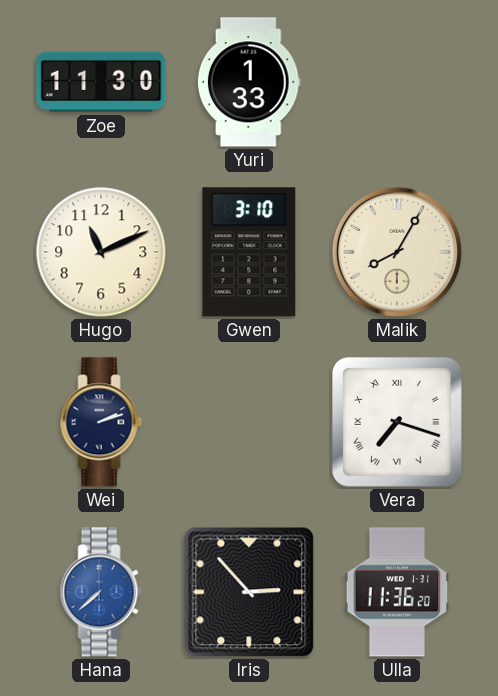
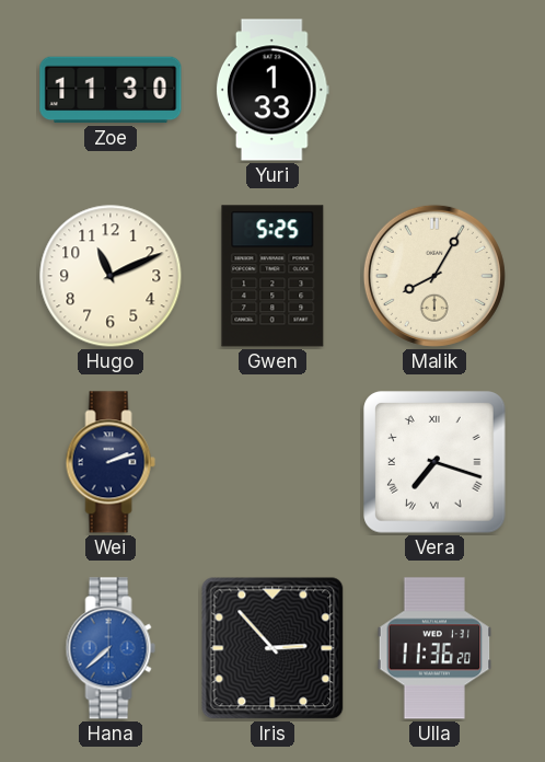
Gwen: 3:10 -> 5:25
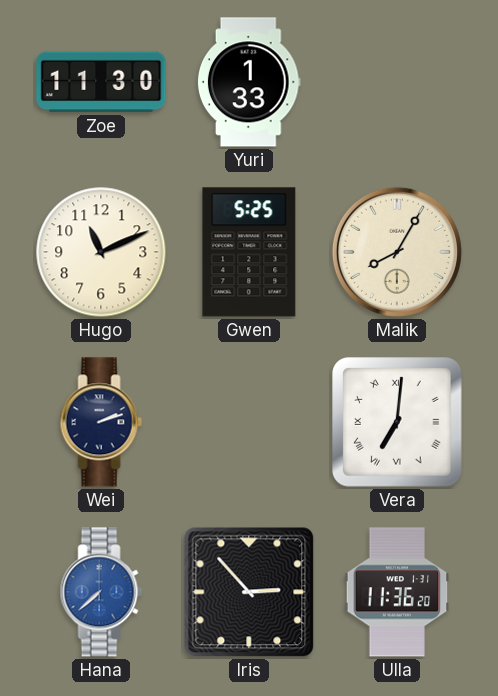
Vera: 7:18 -> 7:01
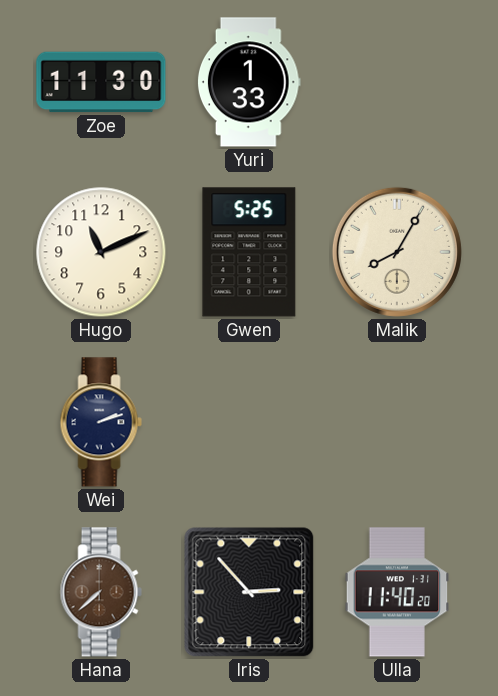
Vera: 7:01 -> none
Hana dial: blue -> brown
Ulla: 11:36 -> 11:40
